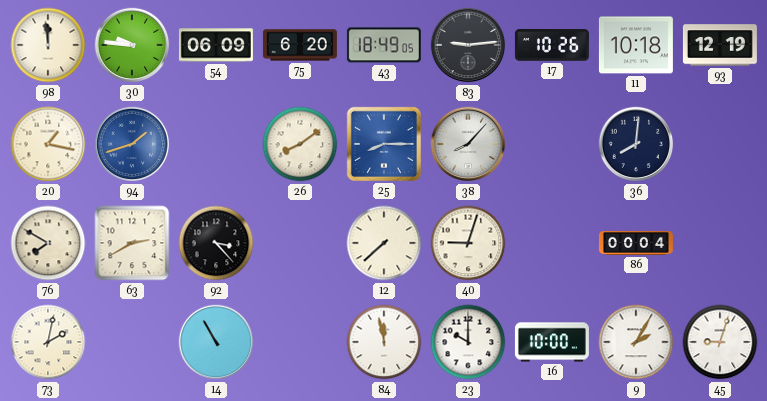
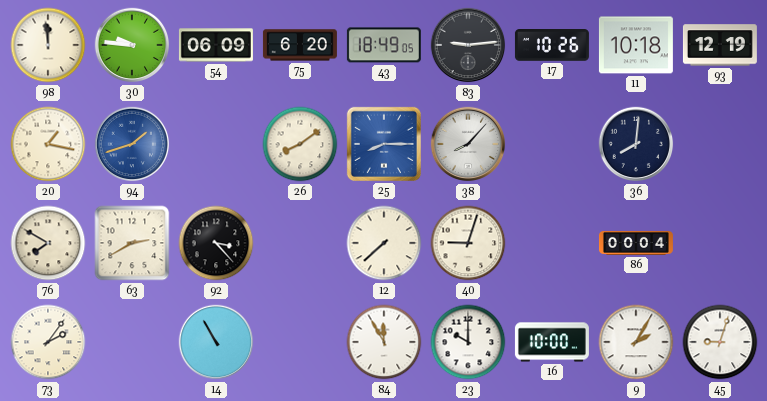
73: 2:02 -> 2:06
84: 11:58 -> 11:55
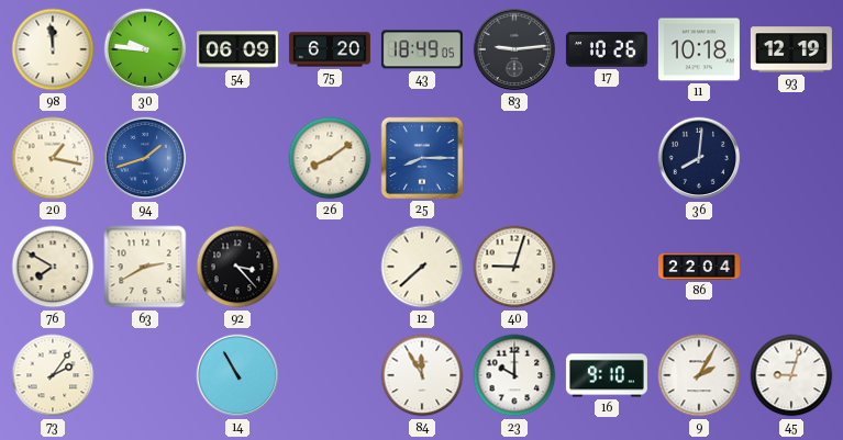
38: 8:07 -> none
86: 00:04 -> 22:04
16: 10:00 -> 9:10
